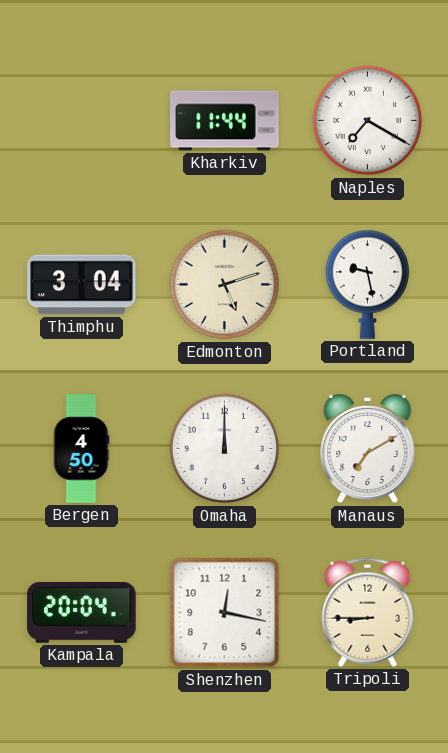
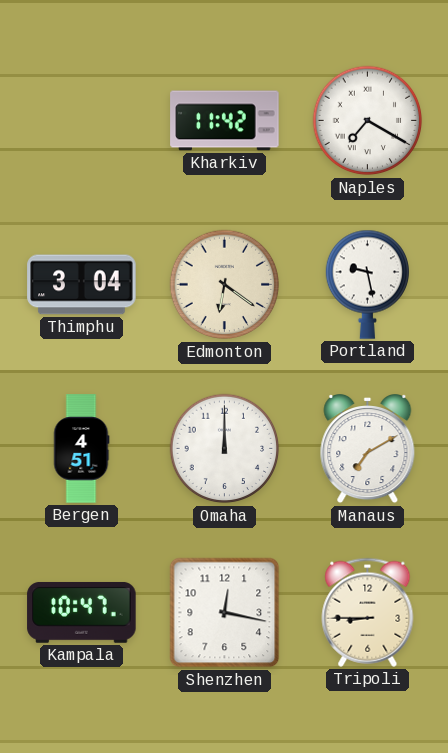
Kharkiv: 11:44 -> 11:42
Edmonton: 5:12 -> 6:21
Bergen: 4:50 -> 4:51
Kampala: 20:04 -> 10:47
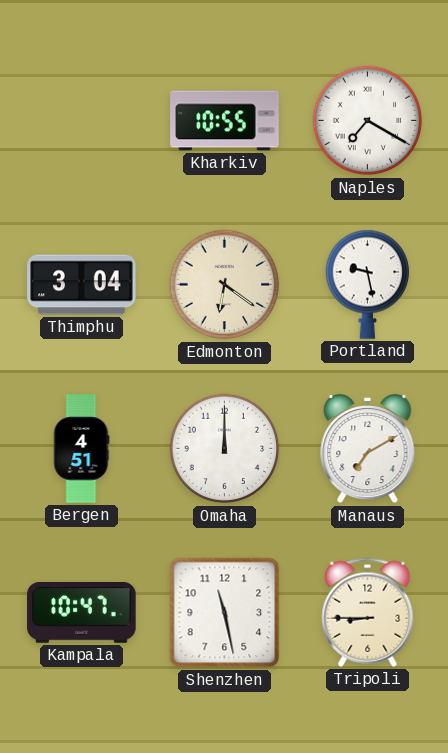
Kharkiv: 11:42 -> 10:55
Shenzhen: 12:17 -> 11:28
